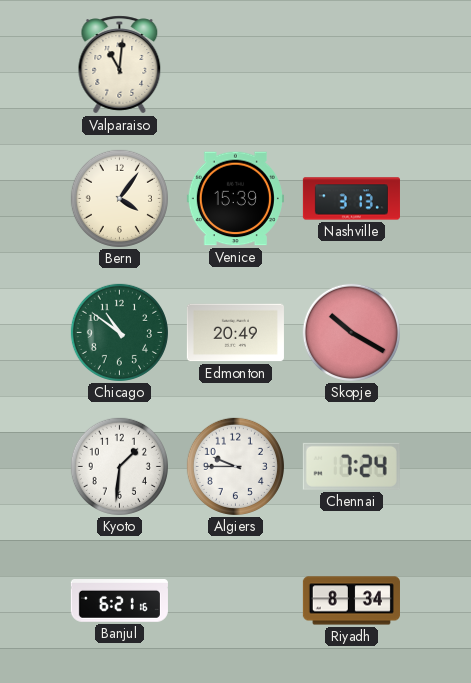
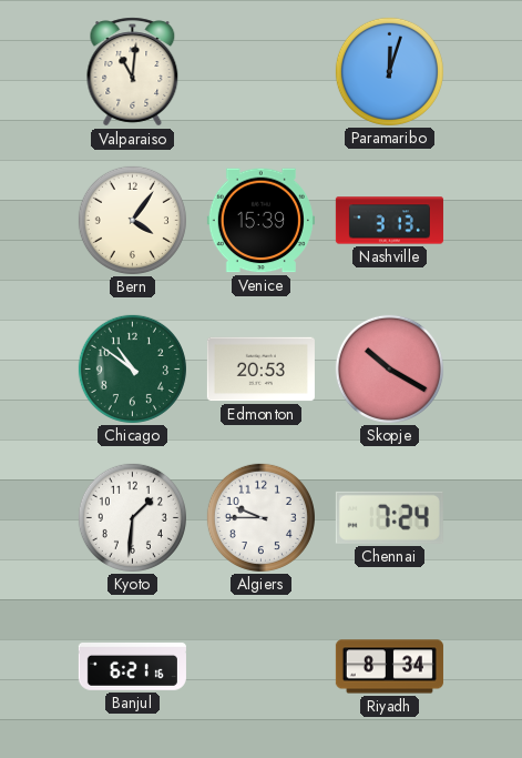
Paramaribo: none -> 12:03
Edmonton: 20:49 -> 20:53
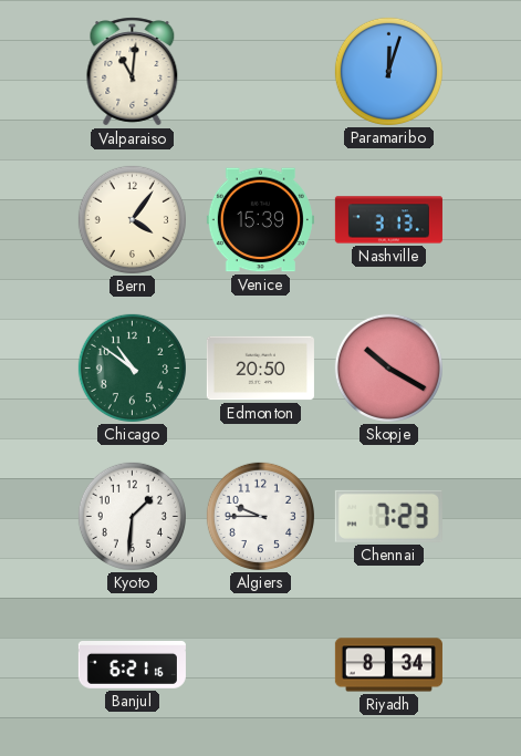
Edmonton: 20:53 -> 20:50
Chennai: 7:24 -> 7:23
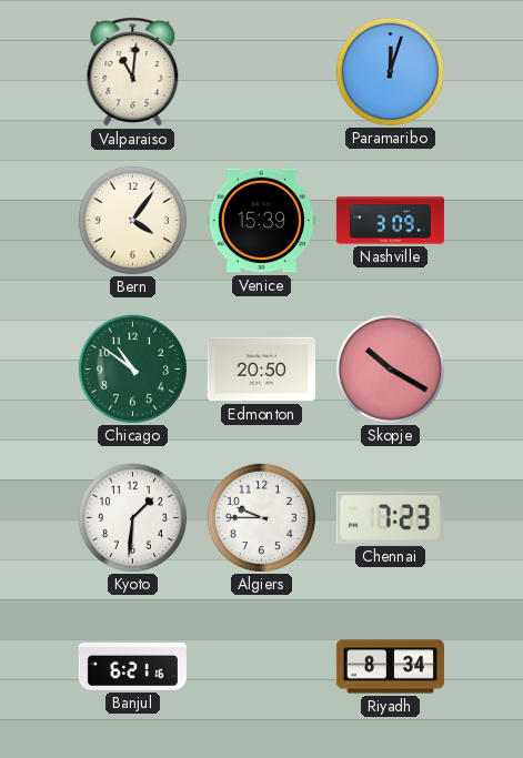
Nashville: 3:13 -> 3:09
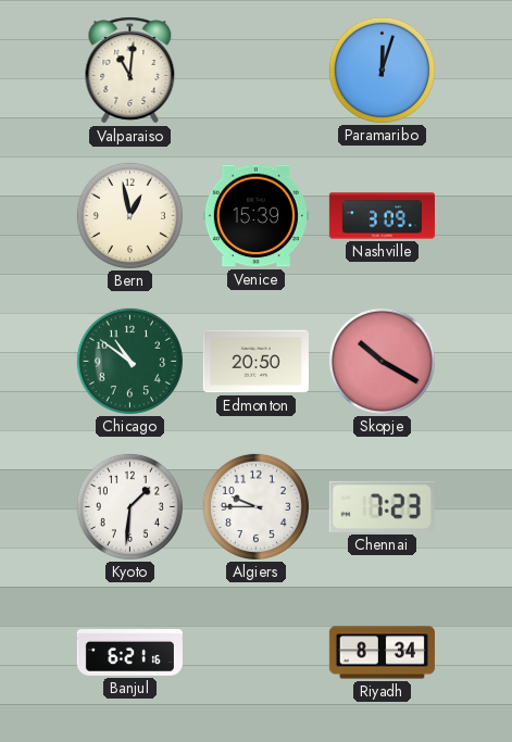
Bern: 4:06 -> 12:58
